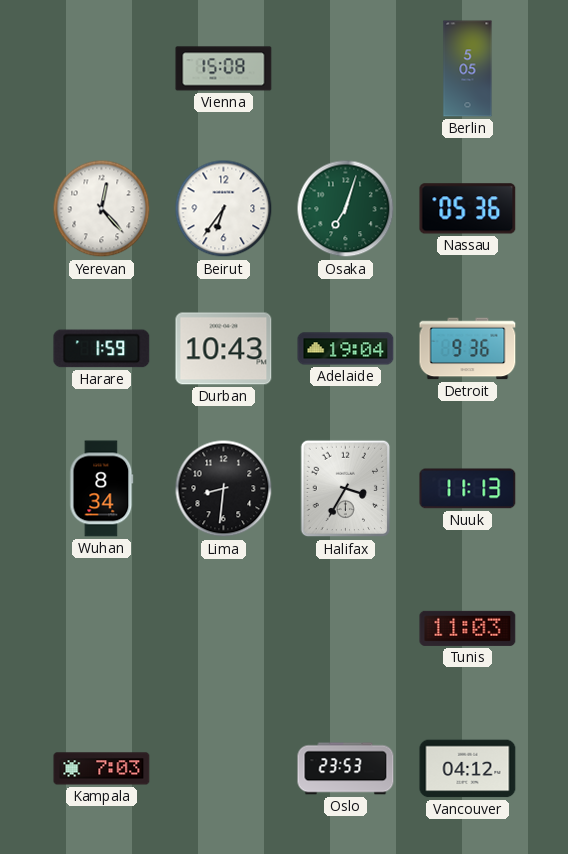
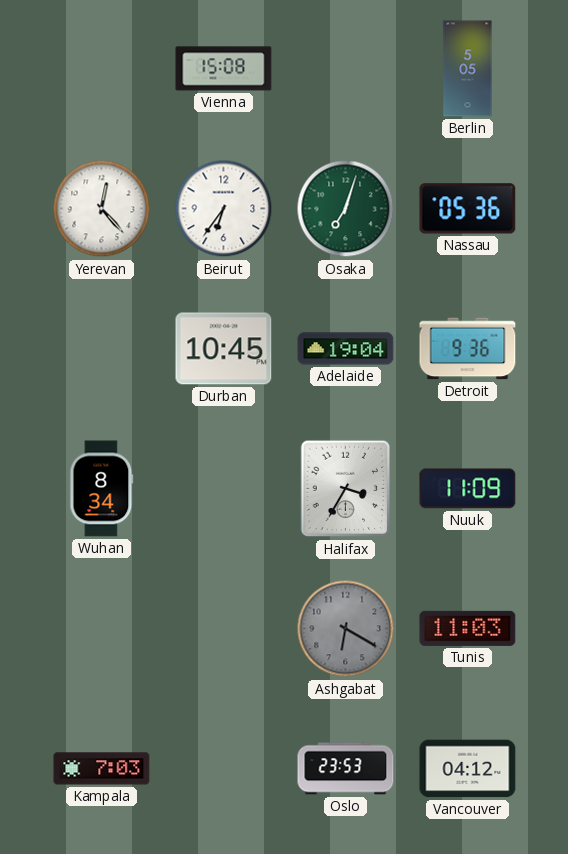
Harare: 1:59 -> none
Durban: 10:43 -> 10:45
Lima: 8:31 -> none
Nuuk: 11:13 -> 11:09
Ashgabat: none -> 6:20
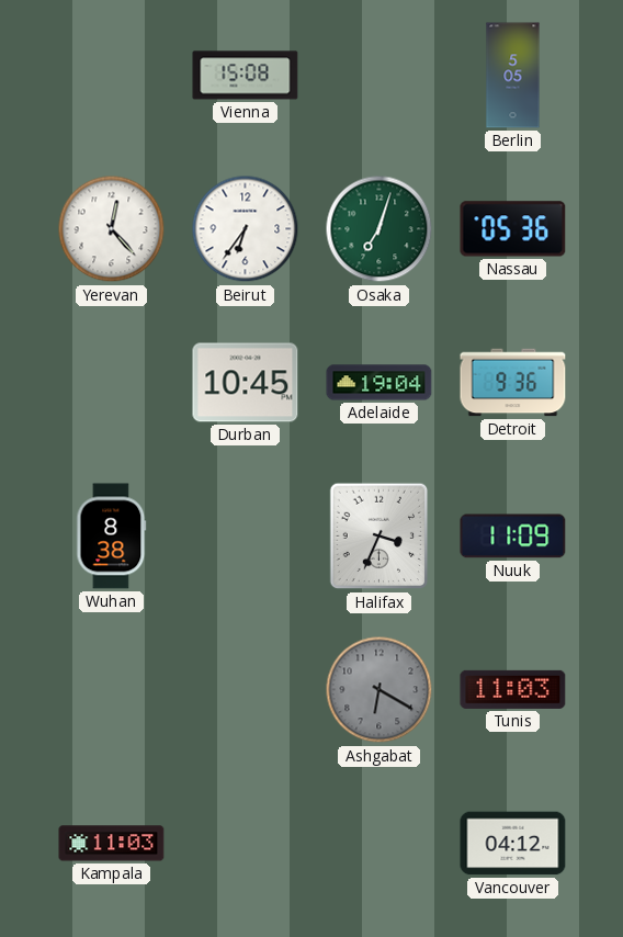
Wuhan: 8:34 -> 8:38
Halifax: 3:35 -> 3:34
Kampala: 7:03 -> 11:03
Oslo: 23:53 -> none
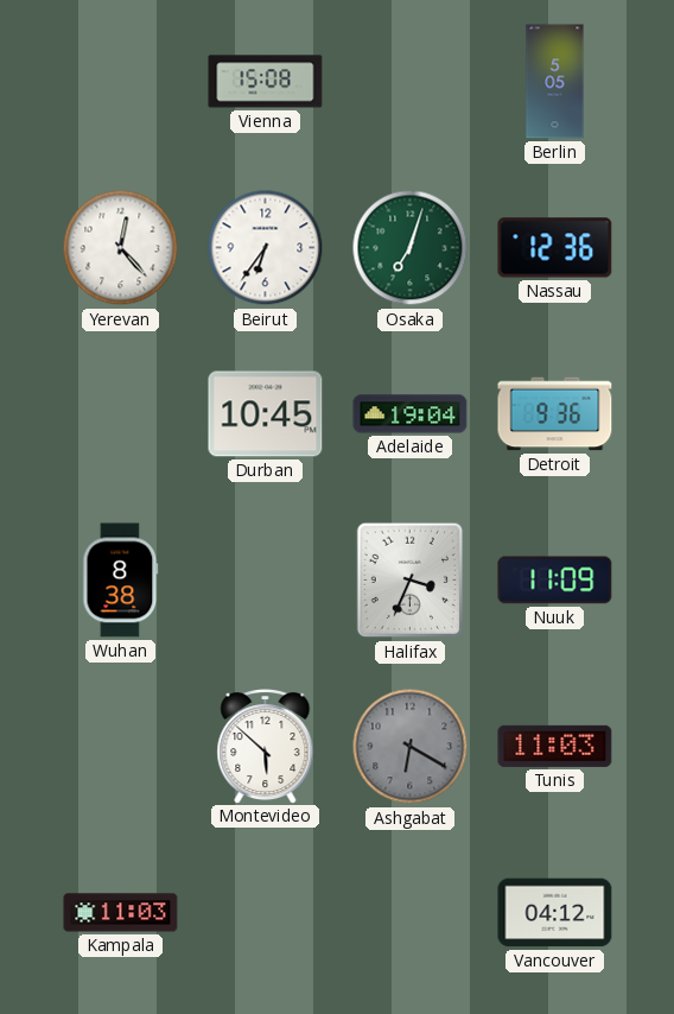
Nassau: 05:36 -> 12:36
Montevideo: none -> 5:52
